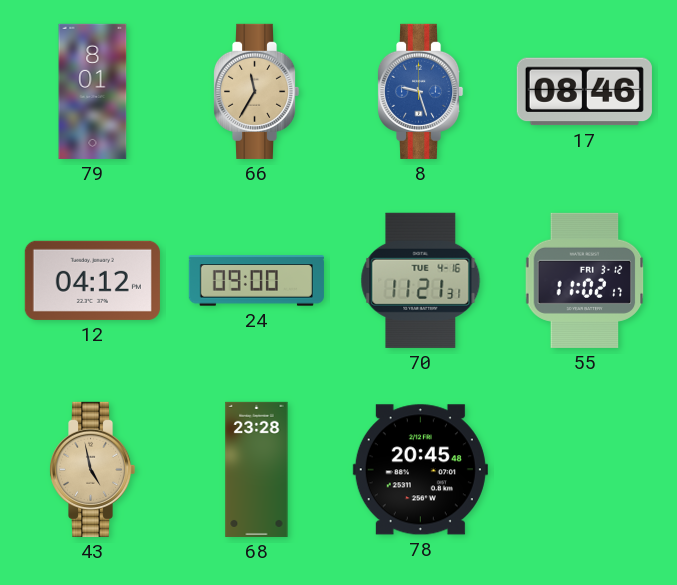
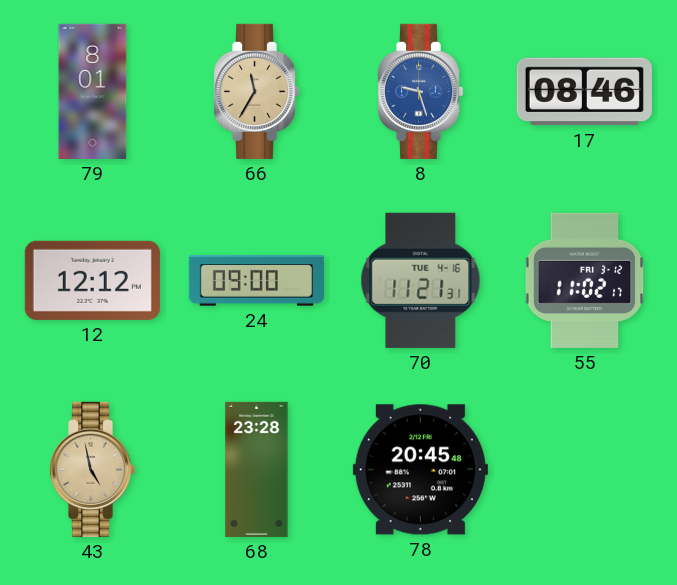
12: 04:12 -> 12:12
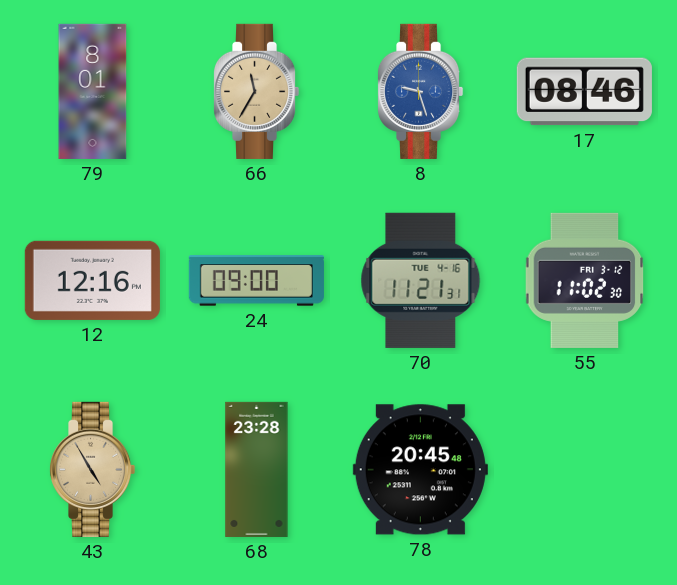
12: 12:12 -> 12:16
55: 11:02:17 -> 11:02:30
43: 4:58 -> 4:55
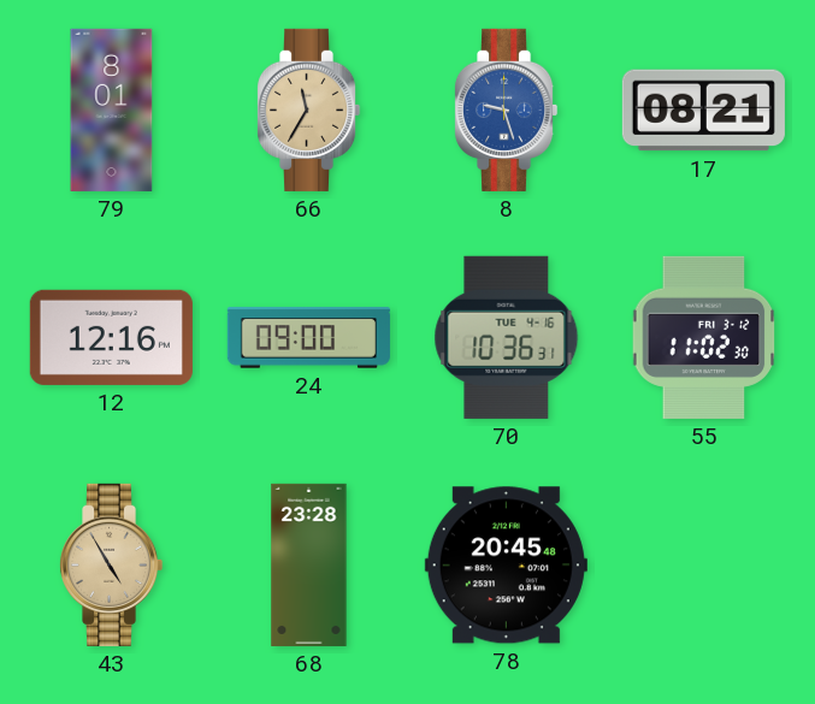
17: 08:46 -> 08:21
70: 11:21 -> 10:36
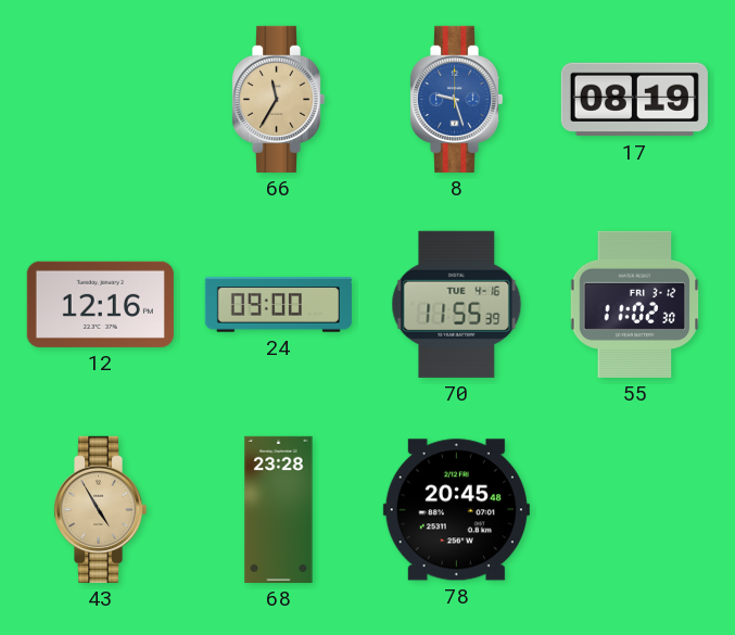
79: 8:01 -> none
17: 08:21 -> 08:19
70: 10:36 -> 11:55
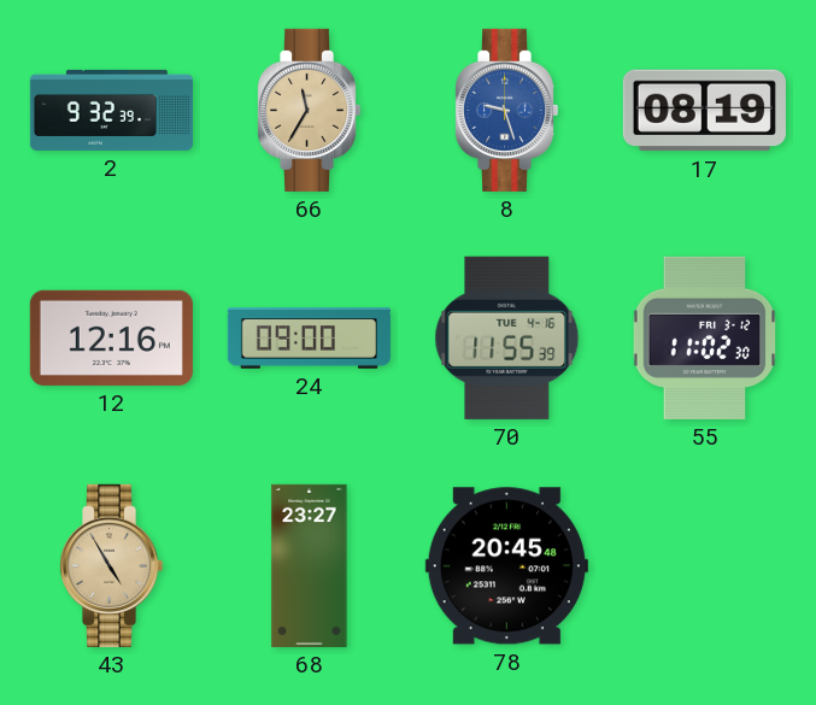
2: none -> 9:32
68: 23:28 -> 23:27
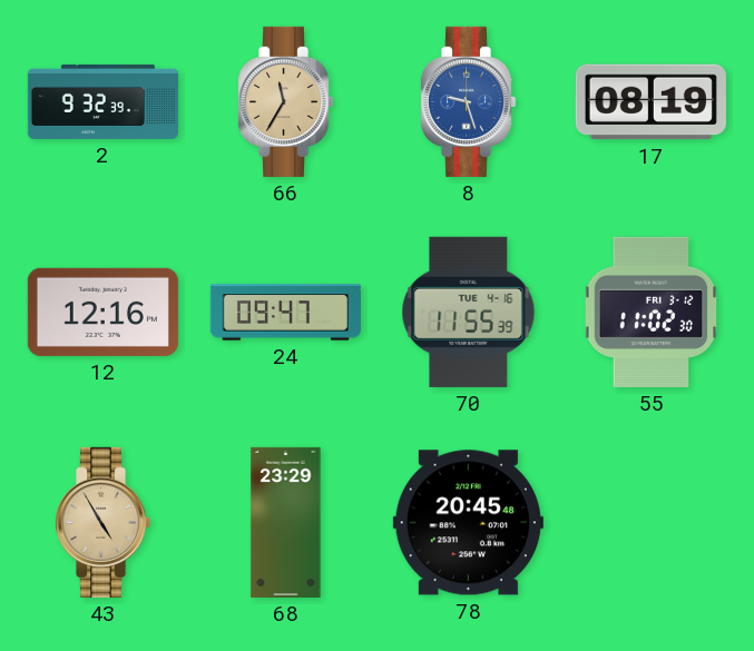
24: 09:00 -> 09:47
68: 23:27 -> 23:29
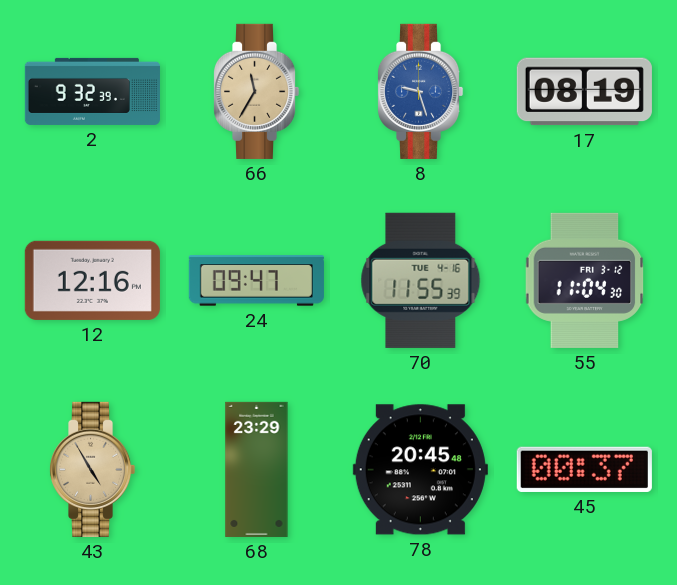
55: 11:02 -> 11:04
45: none -> 00:37
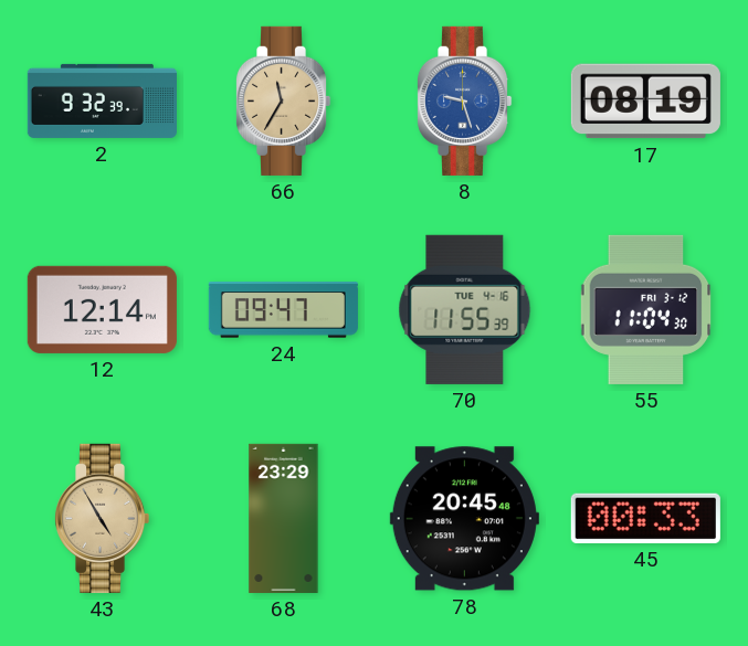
12: 12:16 -> 12:14
45: 00:37 -> 00:33
